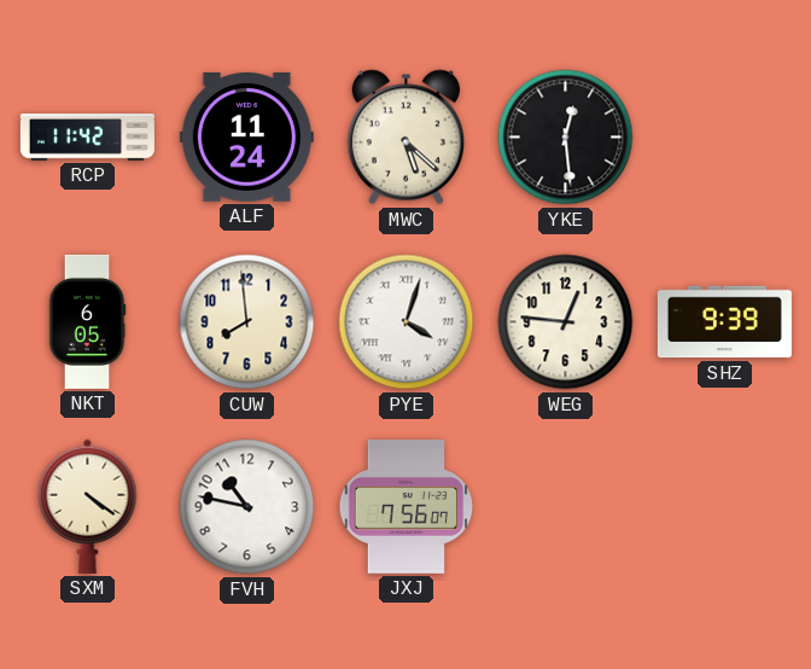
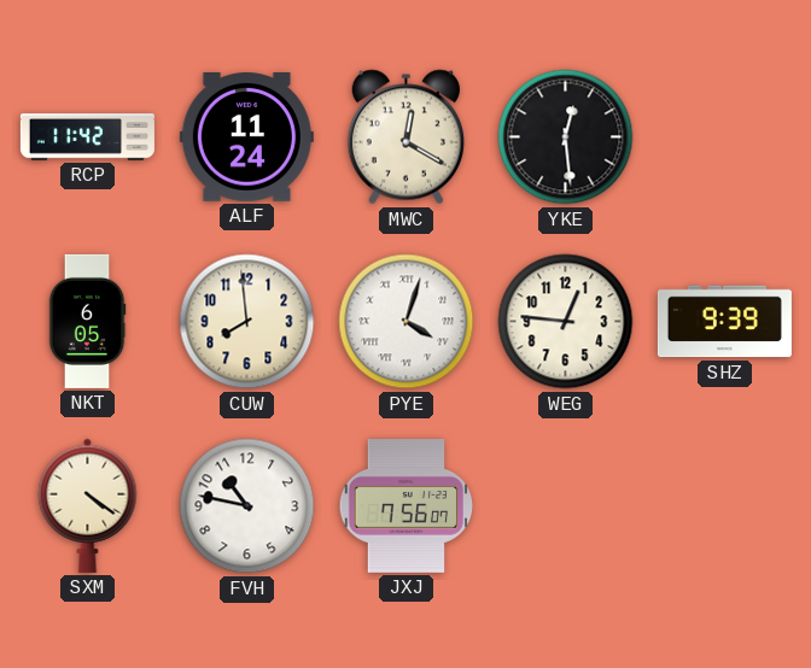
MWC: 5:22 -> 12:20
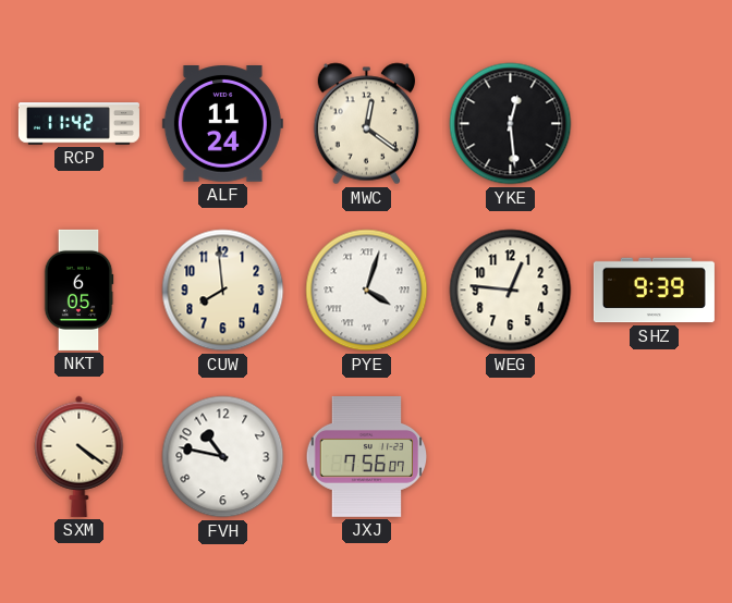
MWC: 12:20 -> 12:21
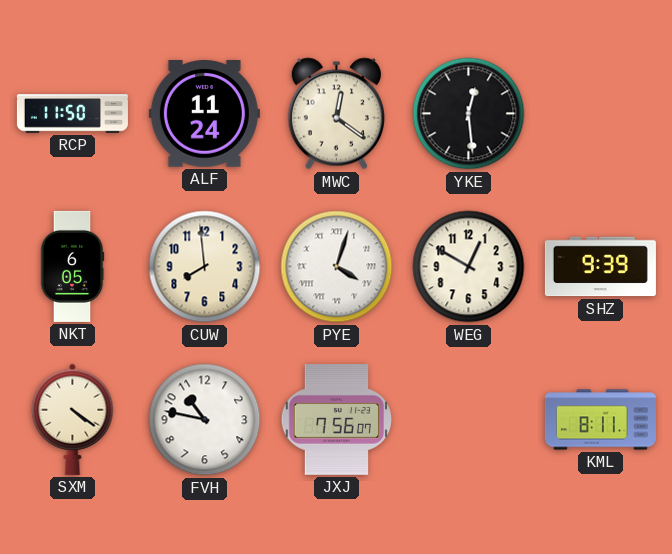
RCP: 11:42 -> 11:50
WEG: 12:46 -> 12:50
KML: none -> 8:11
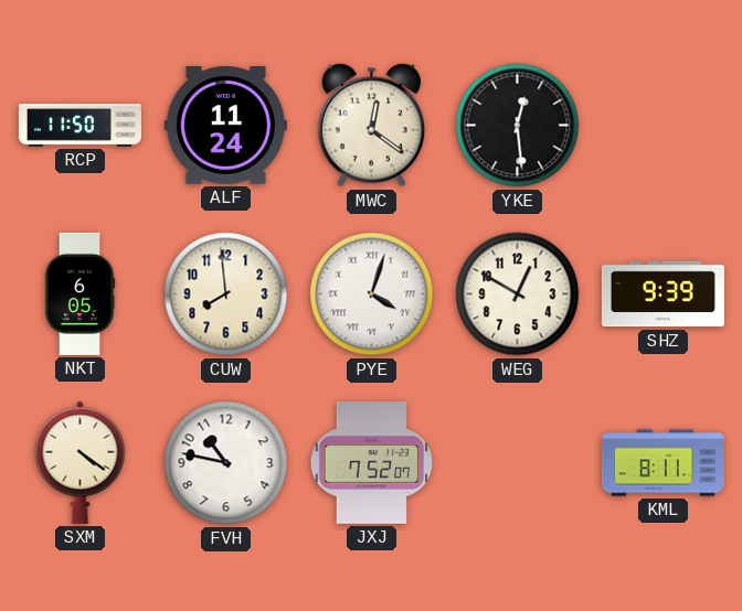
JXJ: 7:56 -> 7:52
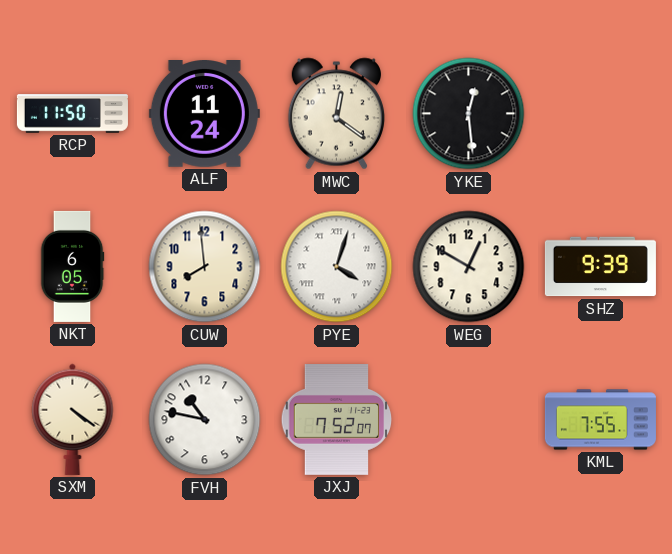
KML: 8:11 -> 7:55
